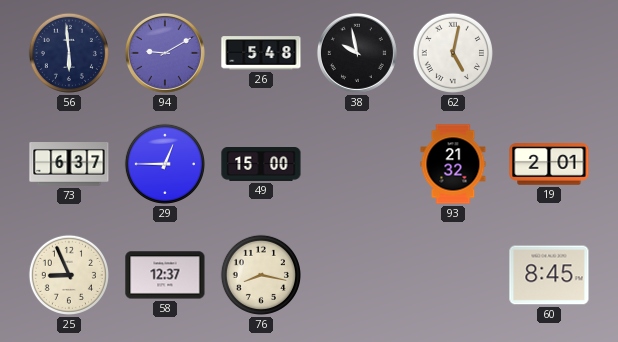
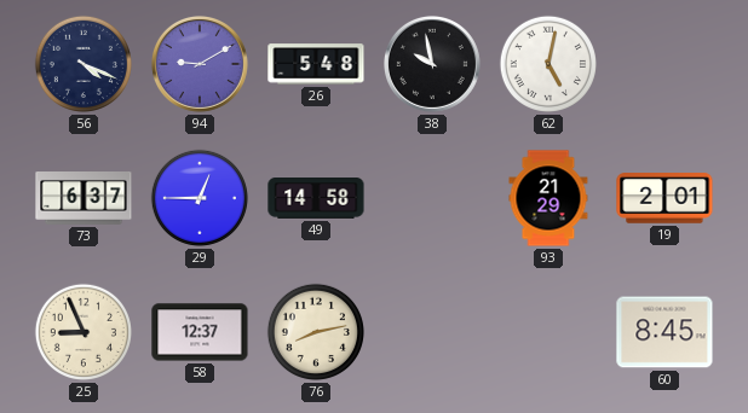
56: 5:59 -> 4:19
49: 15:00 -> 14:58
93: 21:32 -> 21:29
76: 8:17 -> 8:13
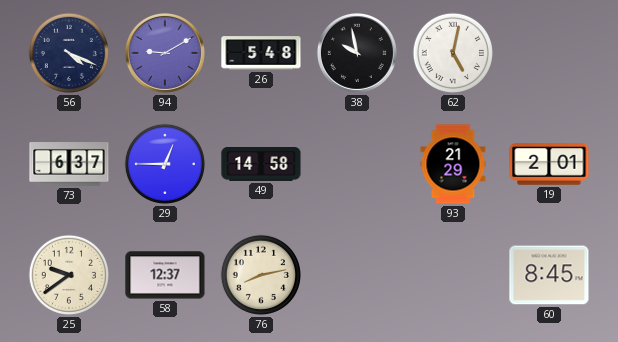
25: 8:56 -> 9:39
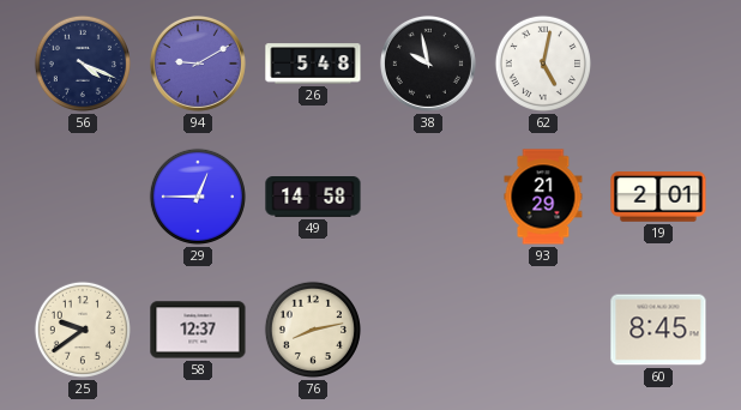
73: 6:37 -> none
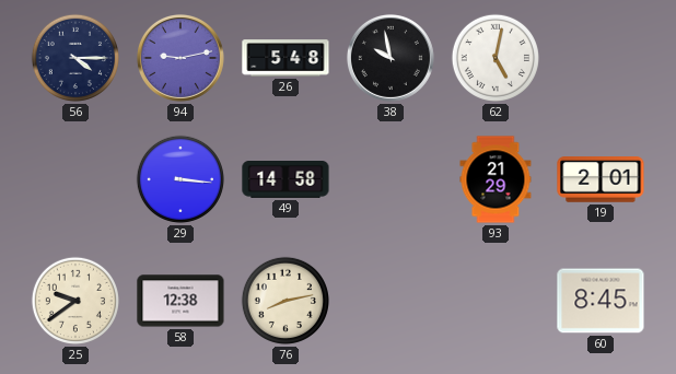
56: 4:19 -> 4:15
94: 9:10 -> 9:13
29: 12:45 -> 3:16
58: 12:37 -> 12:38
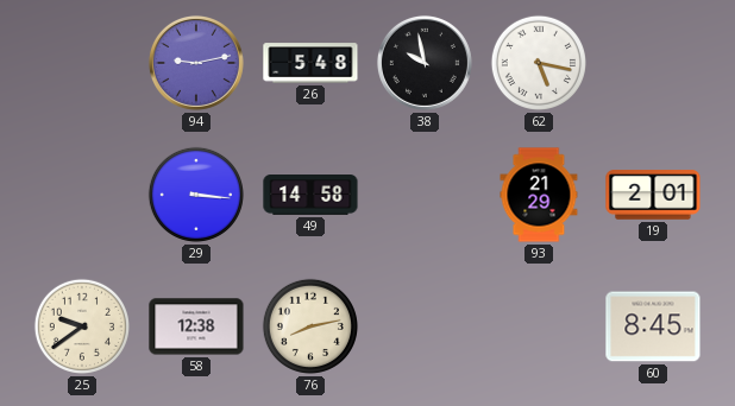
56: 4:15 -> none
62: 5:02 -> 5:17
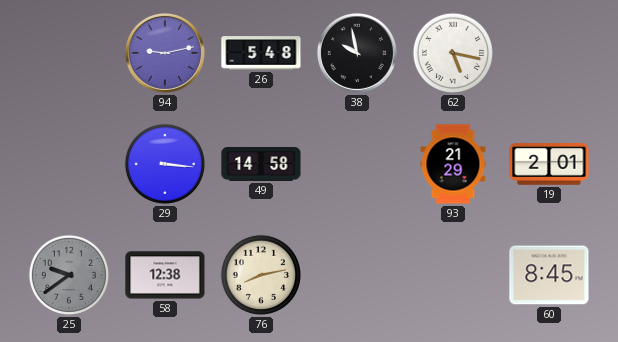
25 dial: cream -> grey
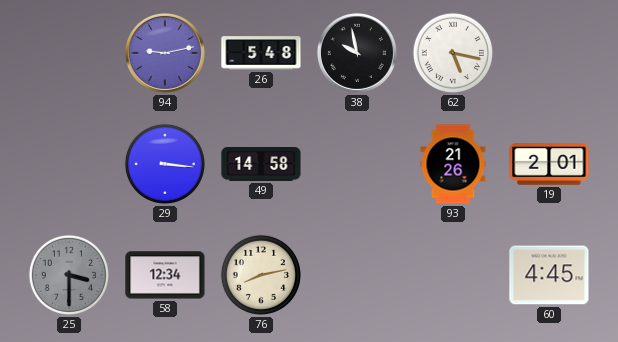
93: 21:29 -> 21:26
25: 9:39 -> 3:30
58: 12:38 -> 12:34
60: 8:45 -> 4:45
